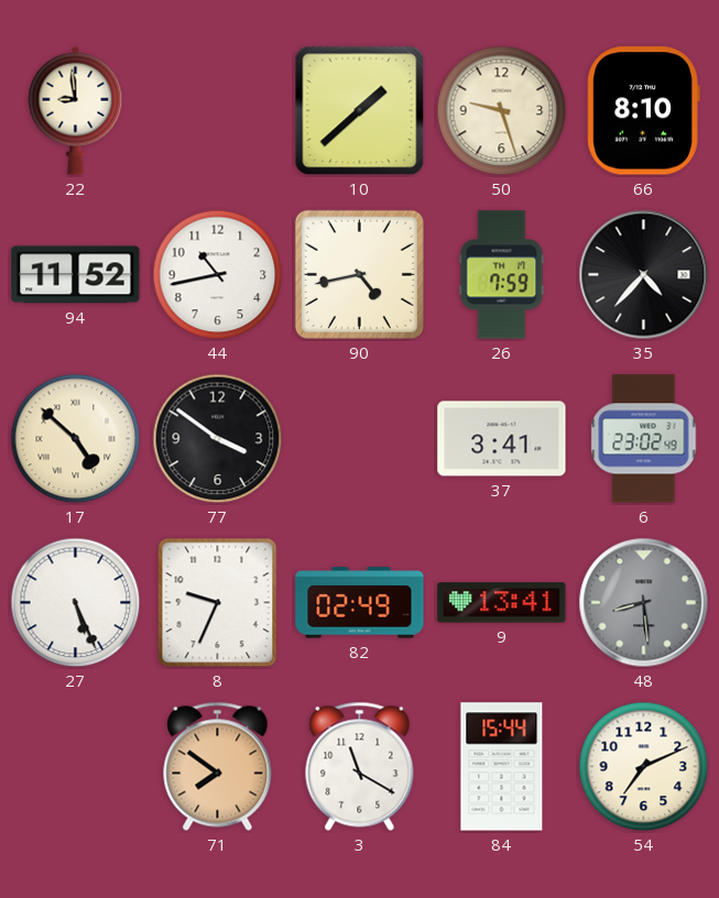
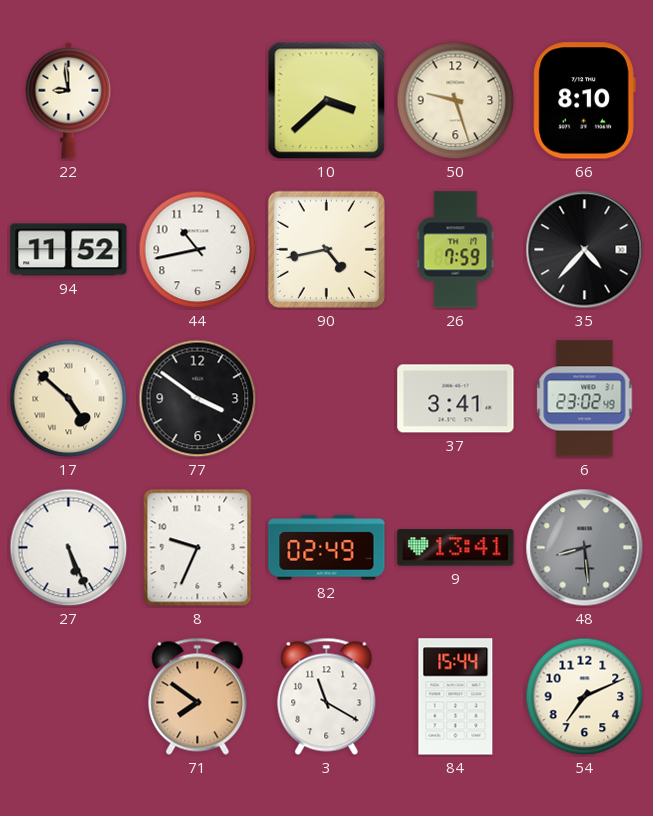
10: 1:38 -> 3:38
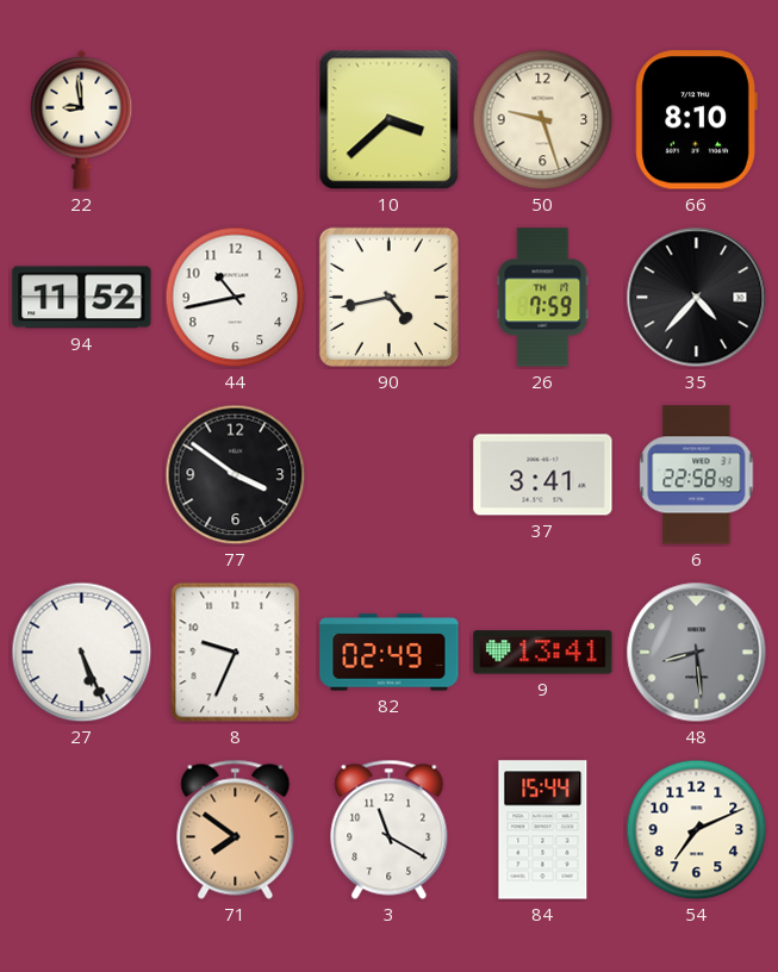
17: 4:52 -> none
6: 23:02 -> 22:58
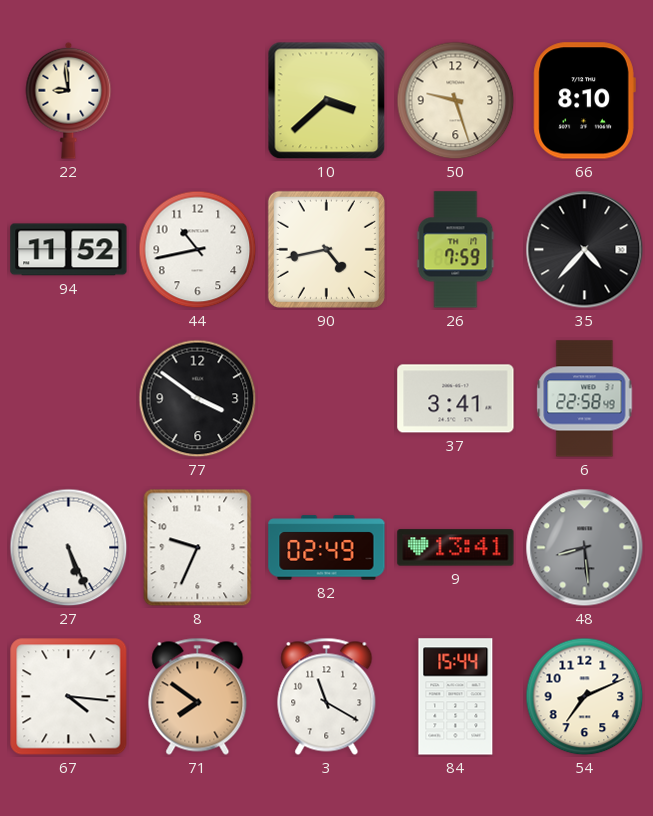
67: none -> 4:16
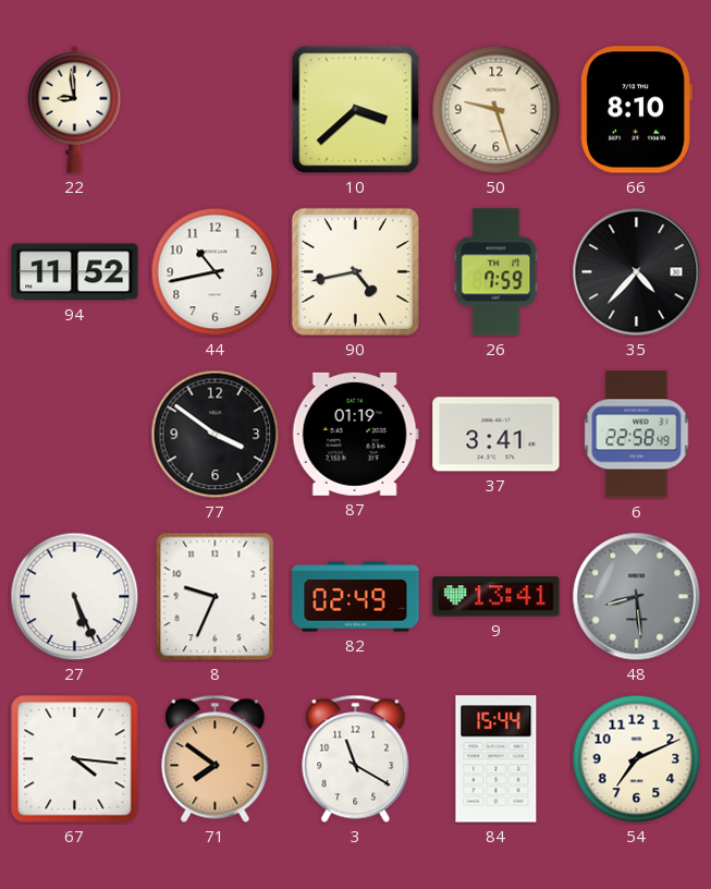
87: none -> 01:19
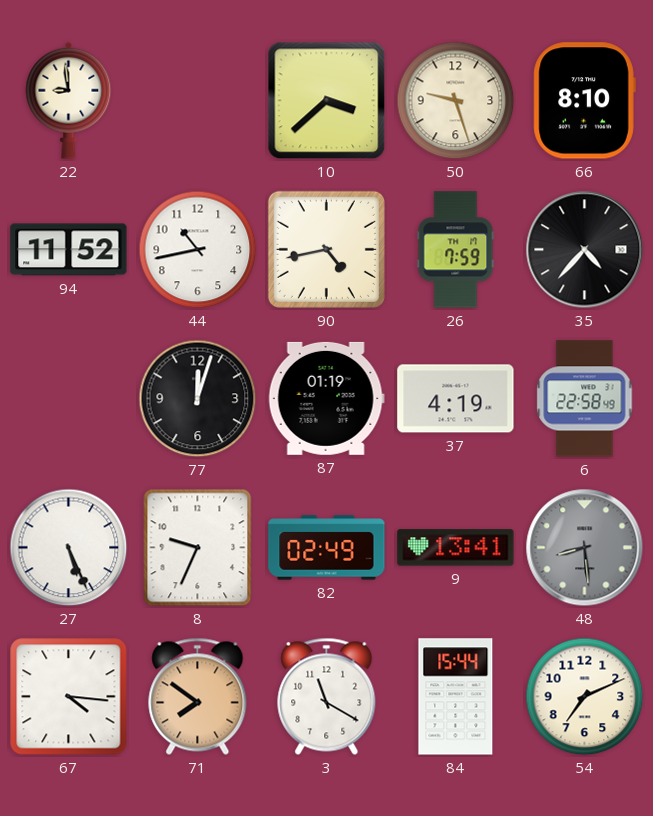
77: 3:51 -> 12:03
37: 3:41 -> 4:19
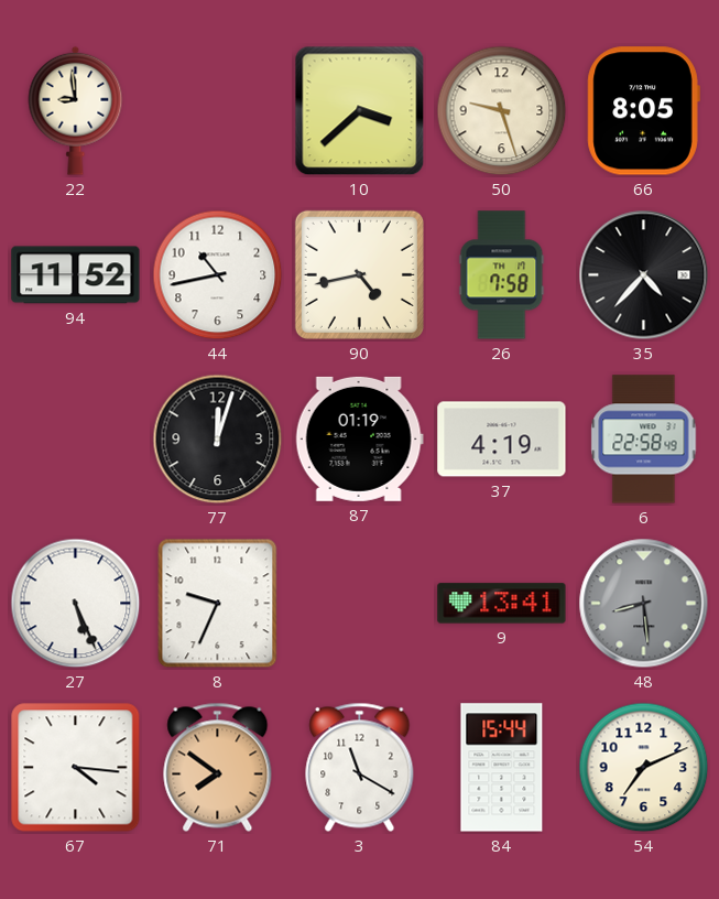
66: 8:10 -> 8:05
26: 7:59 -> 7:58
82: 02:49 -> none
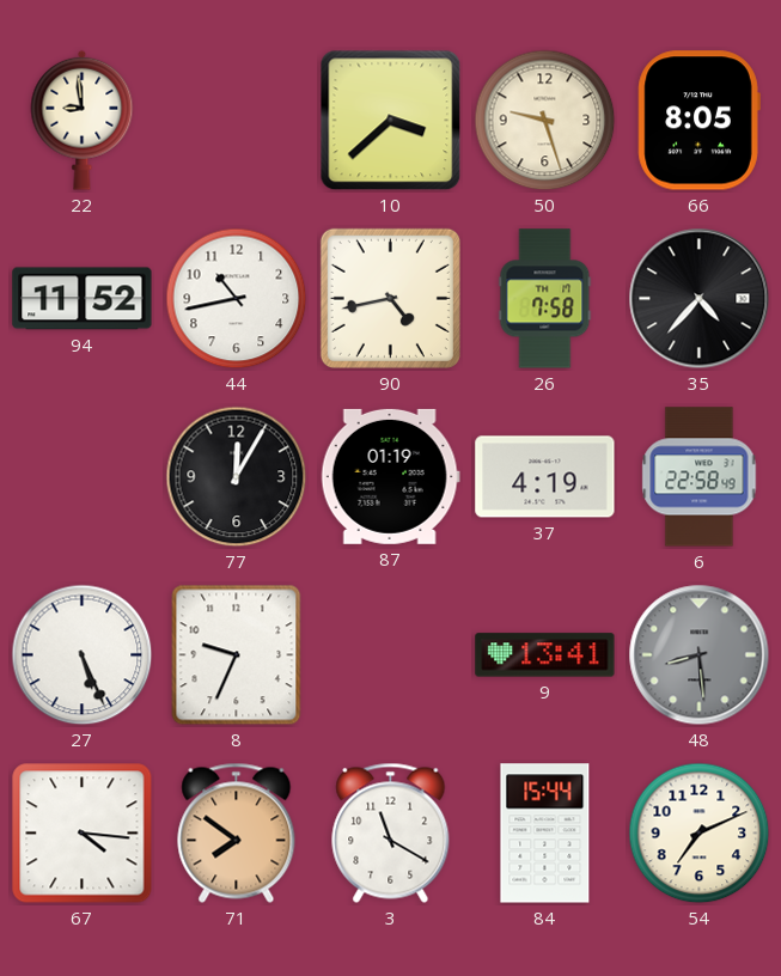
77: 12:03 -> 12:05
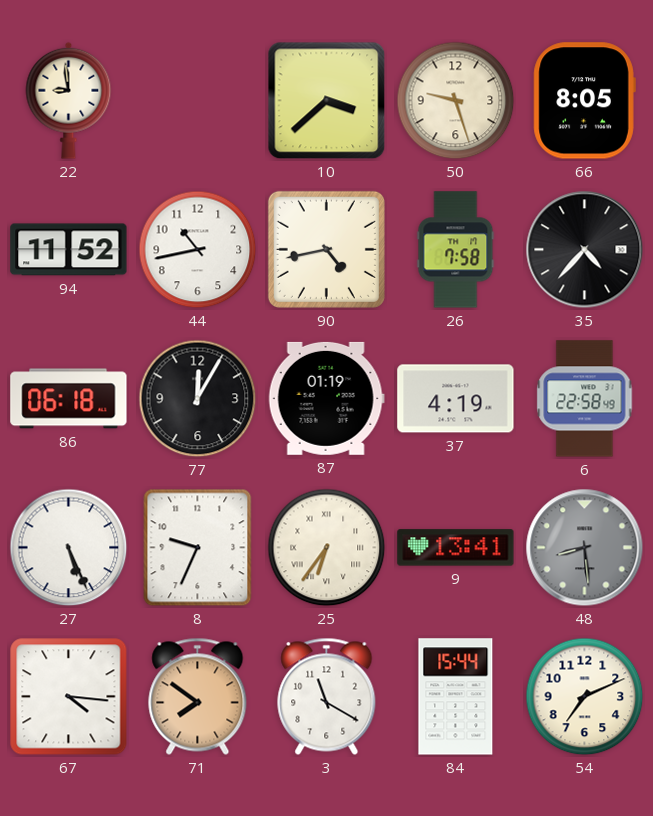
86: none -> 06:18
25: none -> 6:36
